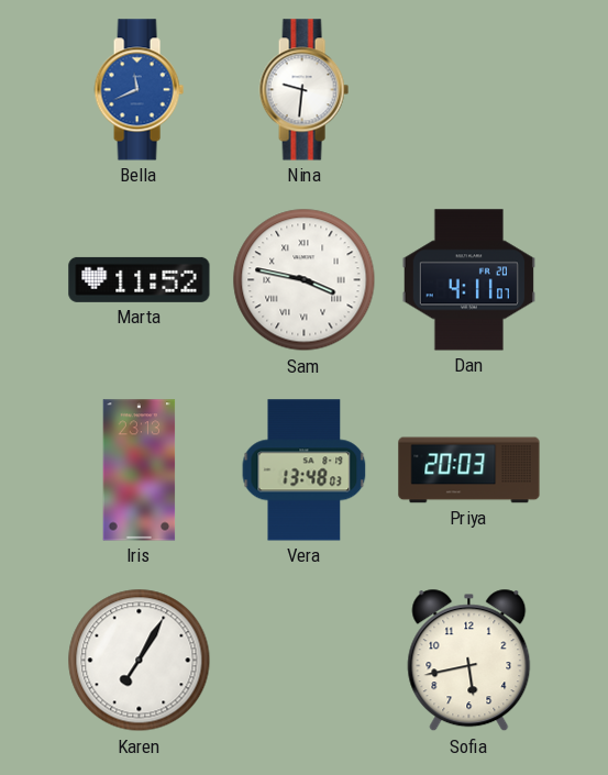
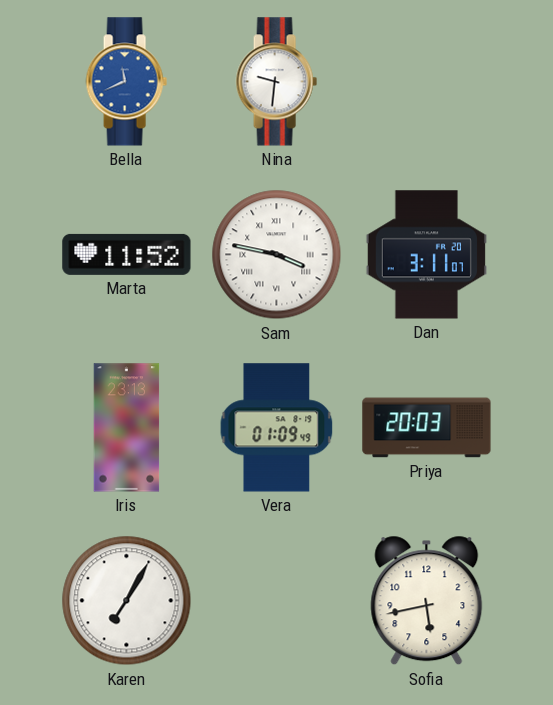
Dan: 4:11 -> 3:11
Vera: 13:48 -> 01:09
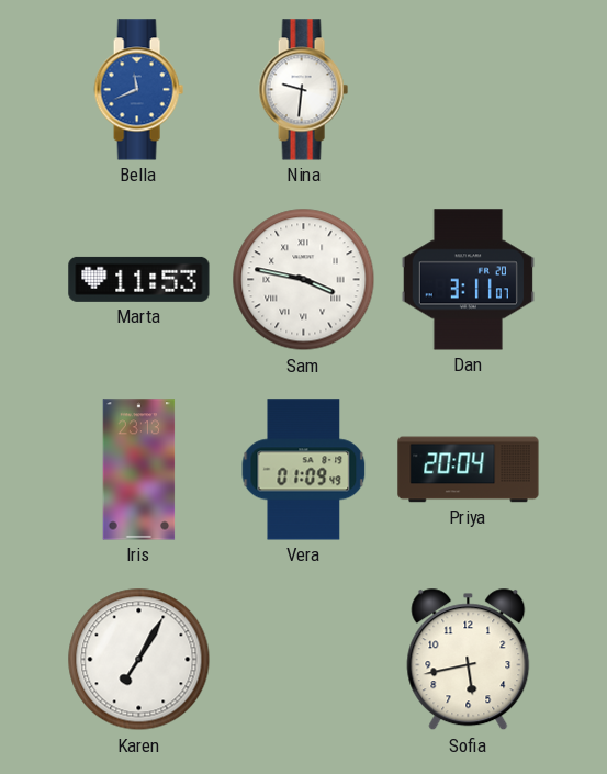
Marta: 11:52 -> 11:53
Priya: 20:03 -> 20:04
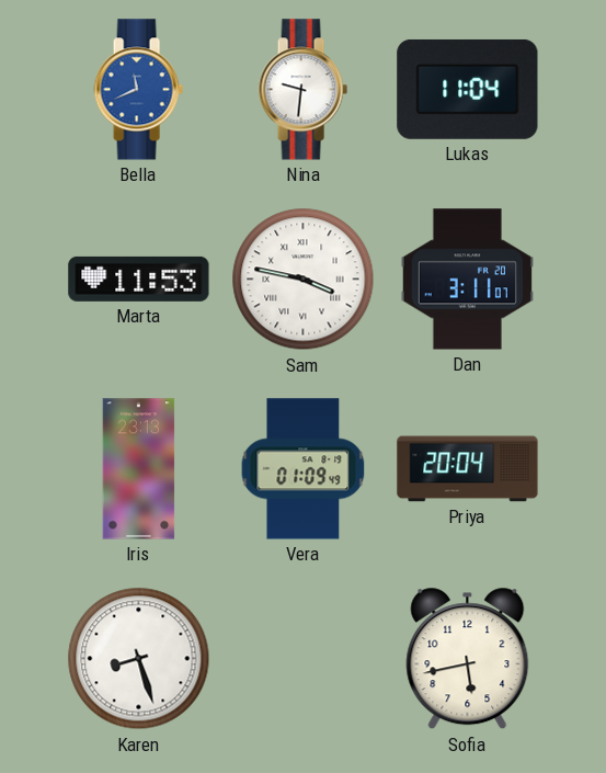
Lukas: none -> 11:04
Karen: 7:05 -> 8:27
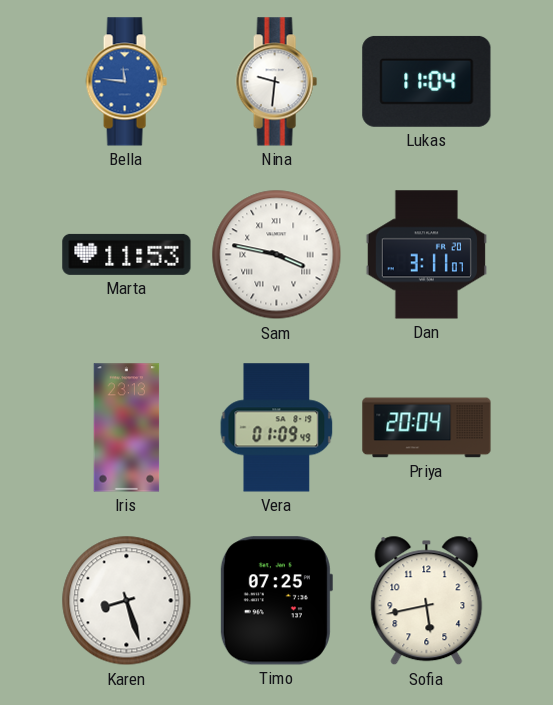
Bella: 11:41 -> 11:46
Timo: none -> 07:25
